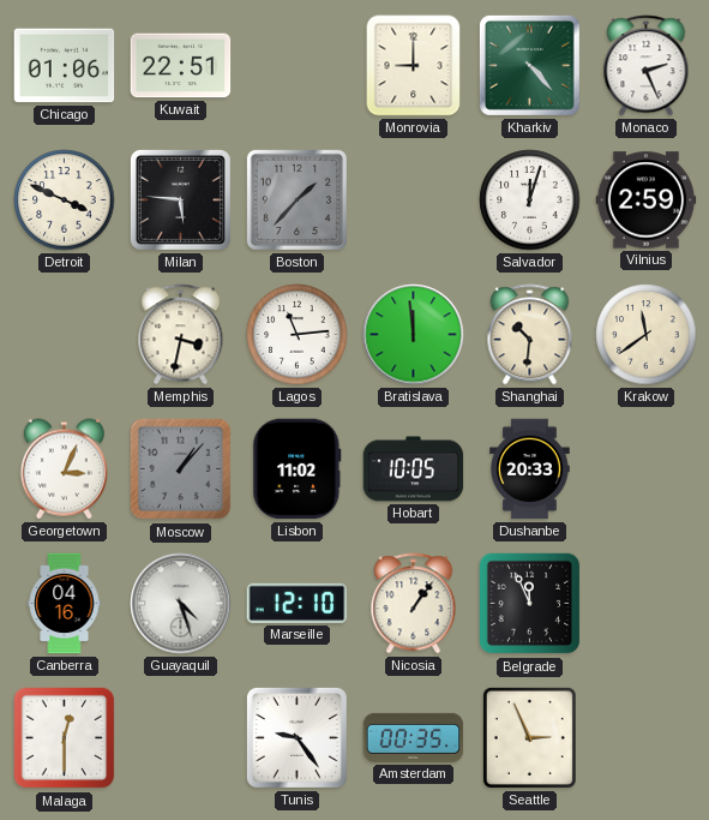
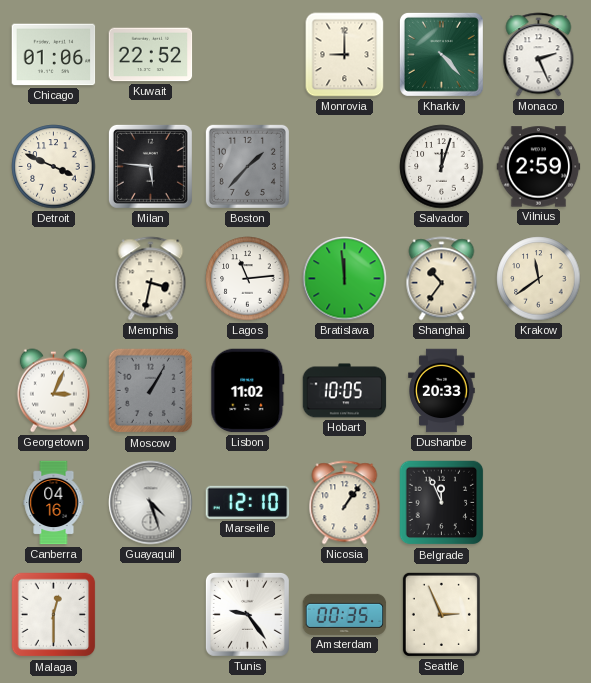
Kuwait: 22:51 -> 22:52
Shanghai: 10:31 -> 10:36
Moscow: 1:07 -> 1:05
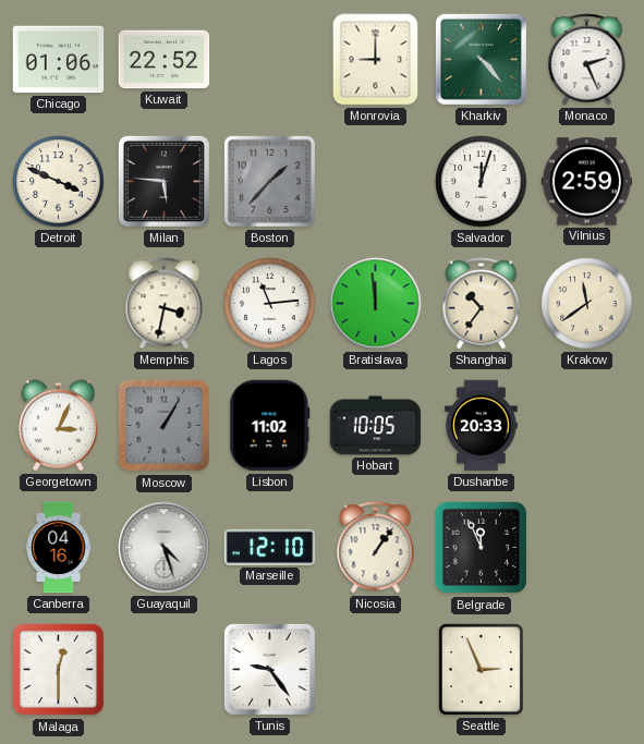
Amsterdam: 00:35 -> none
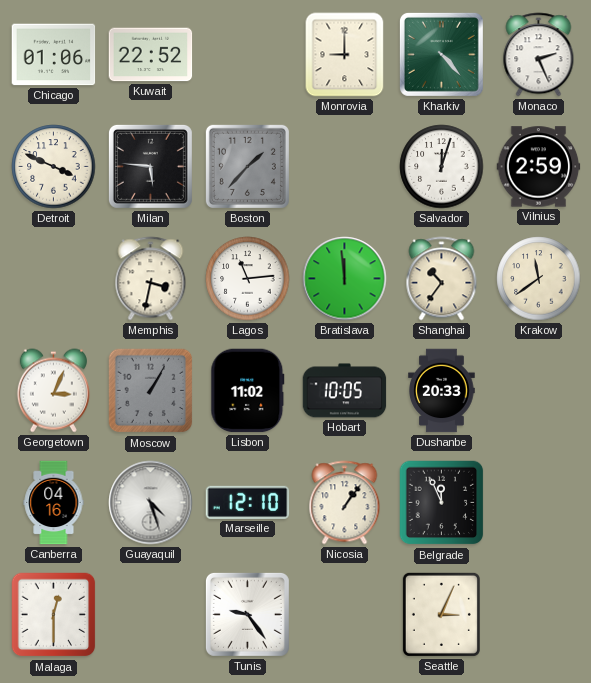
Seattle: 2:56 -> 3:04
